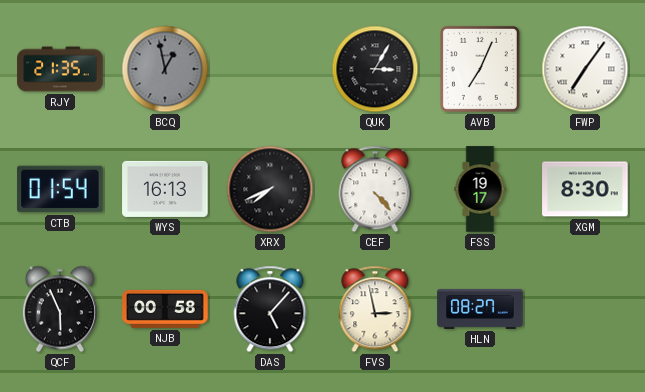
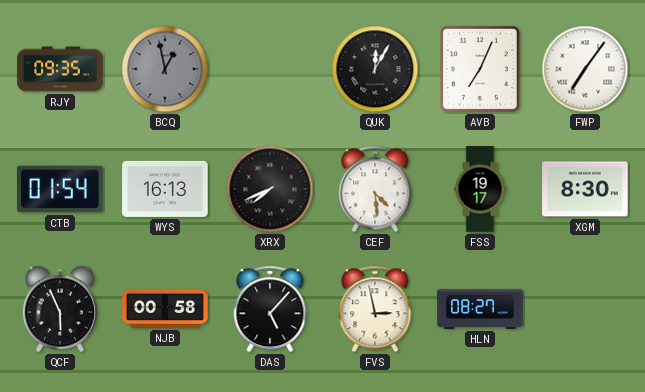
RJY: 21:35 -> 09:35
QUK: 3:05 -> 12:05
CEF: 4:23 -> 4:29
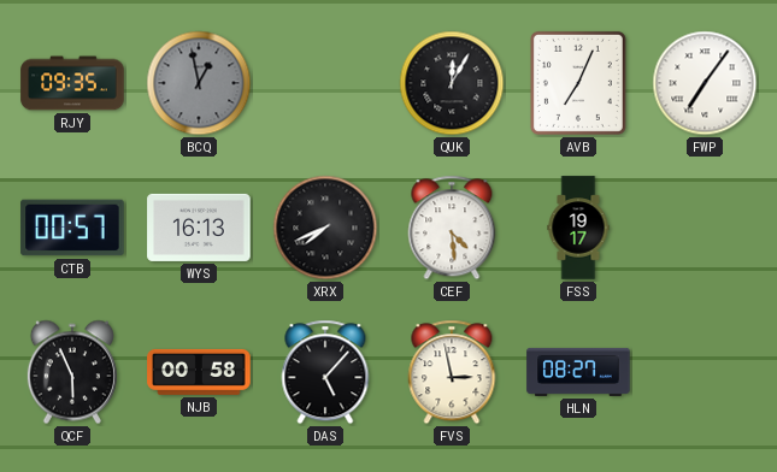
CTB: 01:54 -> 00:57
XGM: 8:30 -> none
